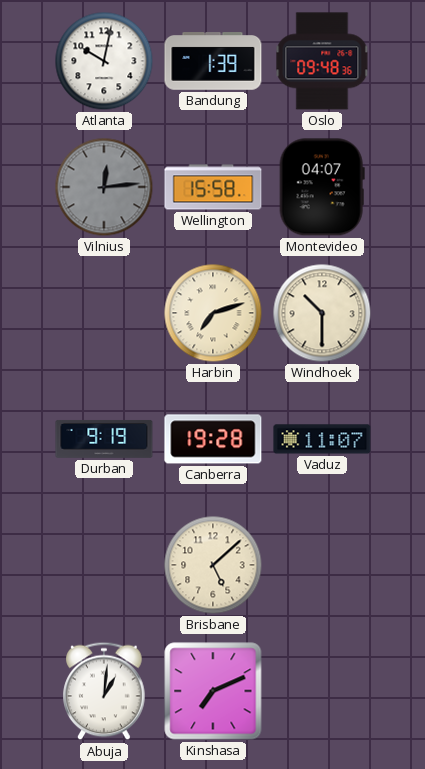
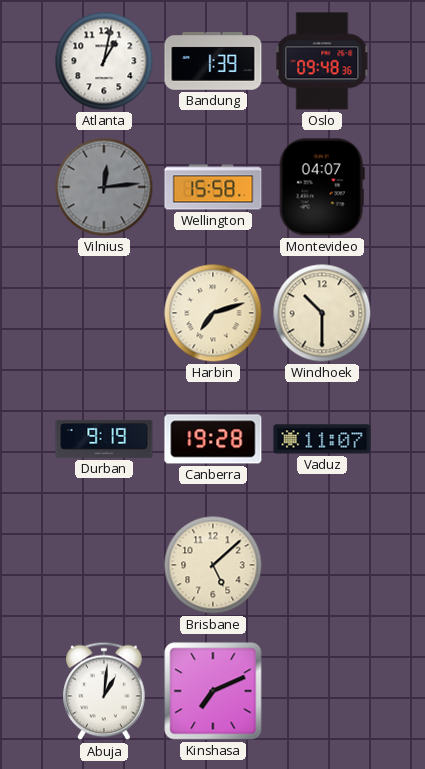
Atlanta: 10:02 -> 1:02
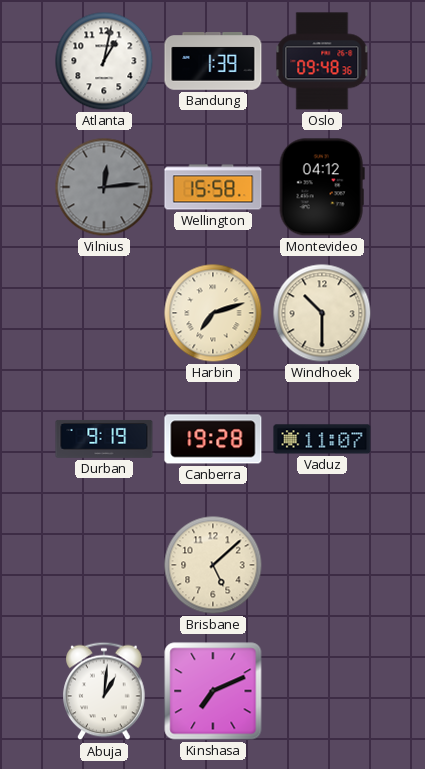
Montevideo: 04:07 -> 04:12
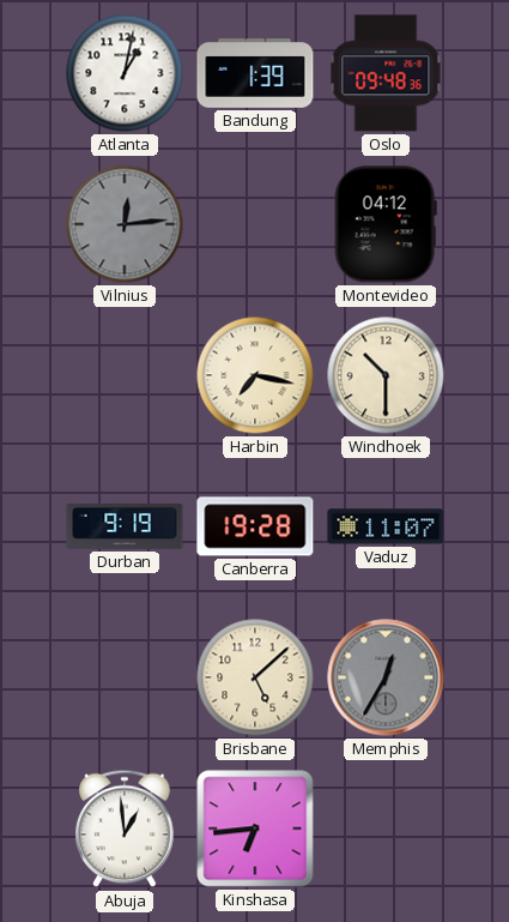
Wellington: 15:58 -> none
Harbin: 7:12 -> 7:17
Memphis: none -> 12:35
Abuja: 1:01 -> 12:59
Kinshasa: 7:11 -> 6:44
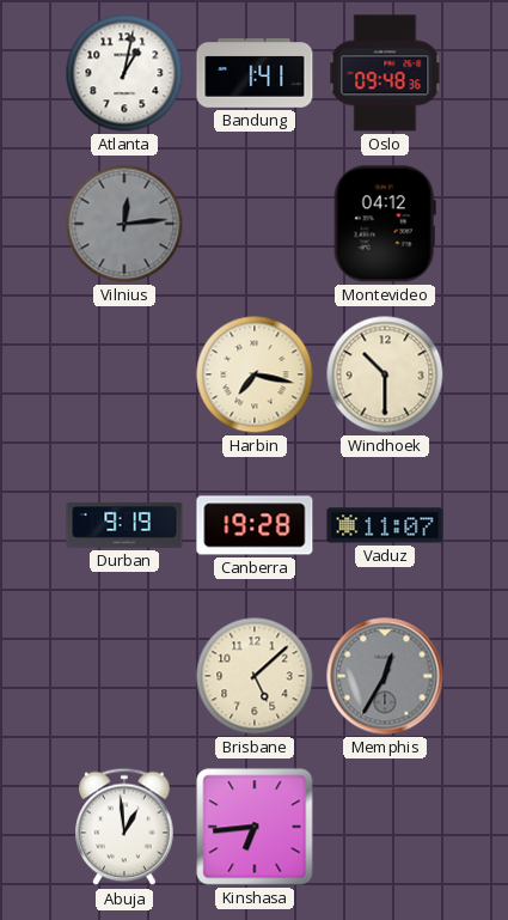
Bandung: 1:39 -> 1:41
